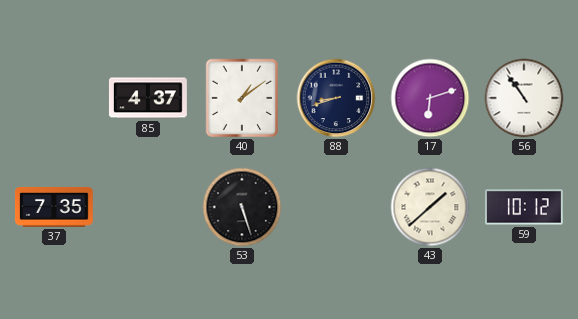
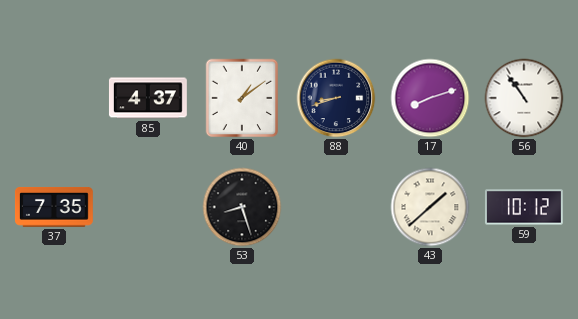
17: 6:12 -> 8:12
53: 5:27 -> 8:27
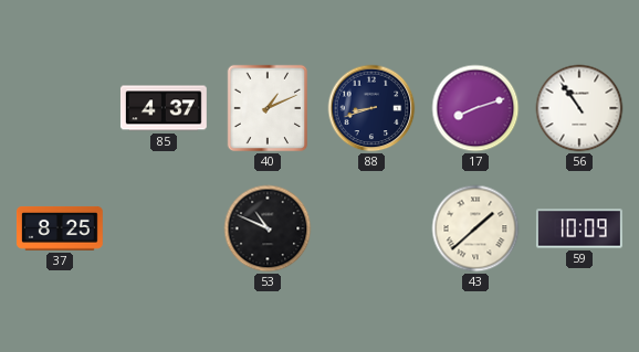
40: 1:09 -> 1:11
37: 7:35 -> 8:25
53: 8:27 -> 10:49
59: 10:12 -> 10:09
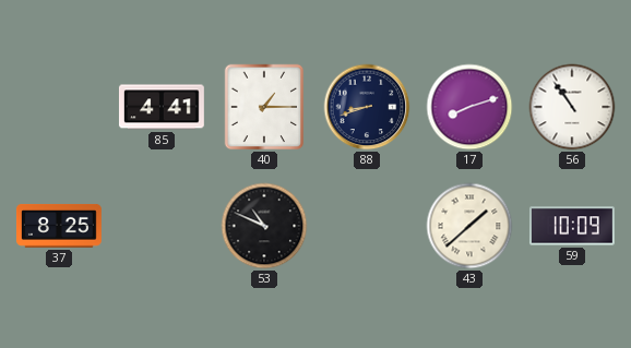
85: 4:37 -> 4:41
40: 1:11 -> 1:15
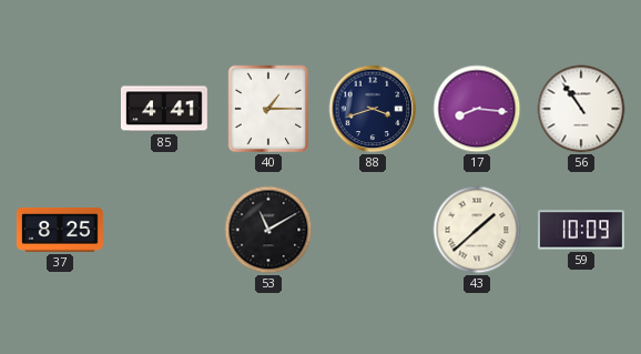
88: 8:42 -> 3:42
17: 8:12 -> 8:16
53: 10:49 -> 11:10
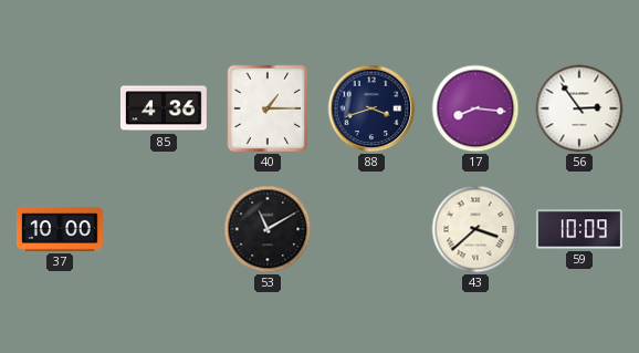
85: 4:41 -> 4:36
56: 10:54 -> 2:54
37: 8:25 -> 10:00
43: 1:38 -> 3:38
